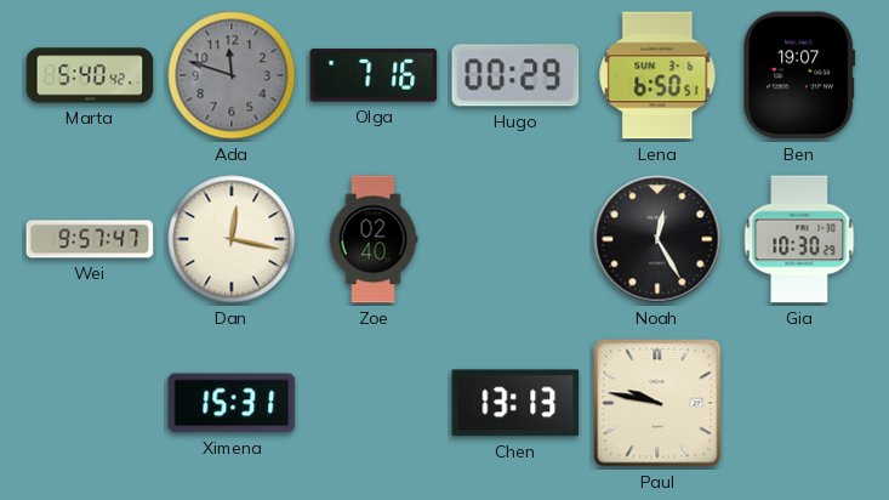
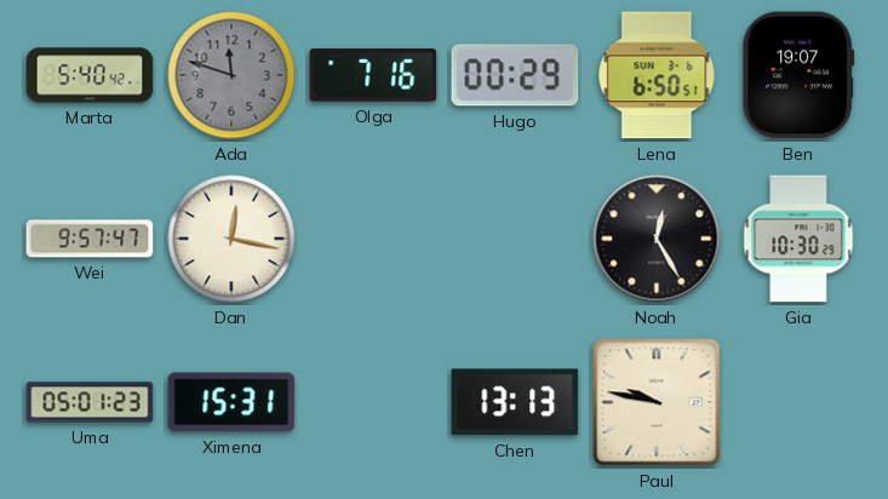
Zoe: 02:40 -> none
Uma: none -> 05:01
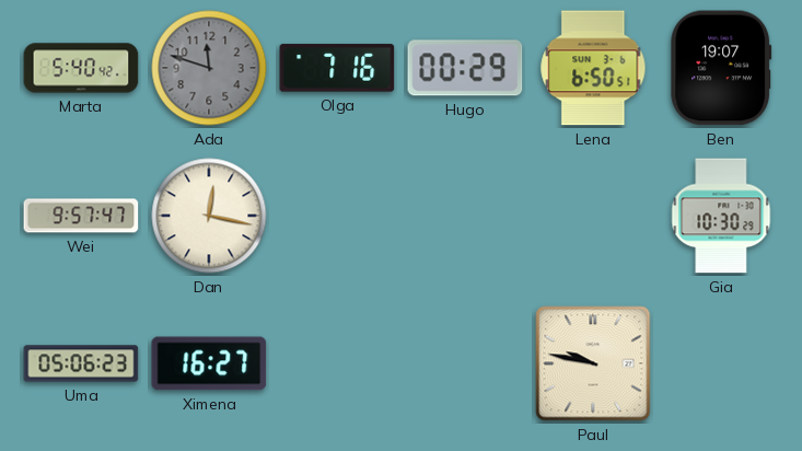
Noah: 12:25 -> none
Uma: 05:01 -> 05:06
Ximena: 15:31 -> 16:27
Chen: 13:13 -> none
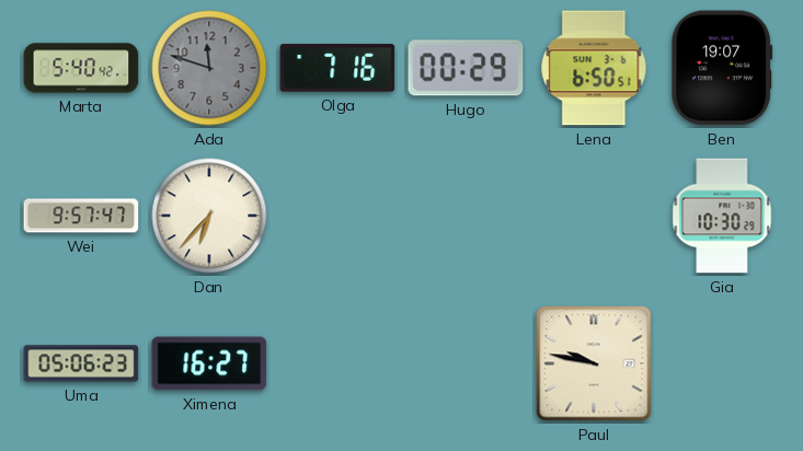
Dan: 12:17 -> 6:37
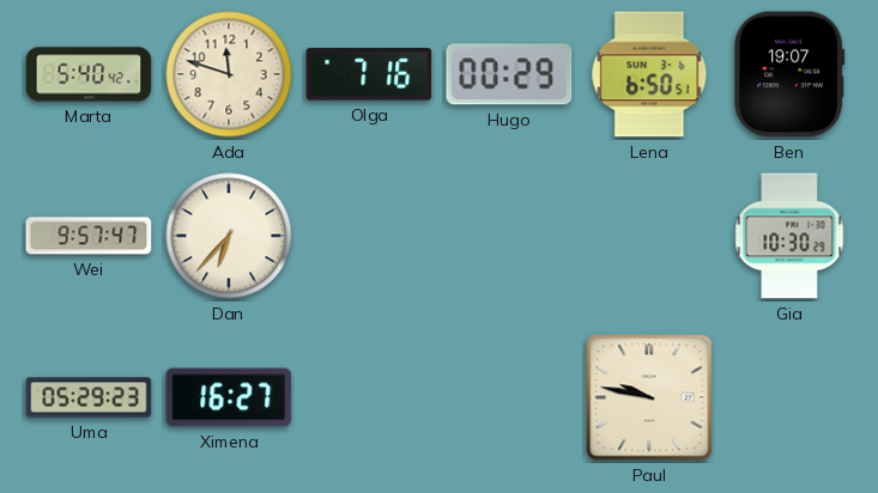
Ada dial: grey -> cream
Uma: 05:06 -> 05:29
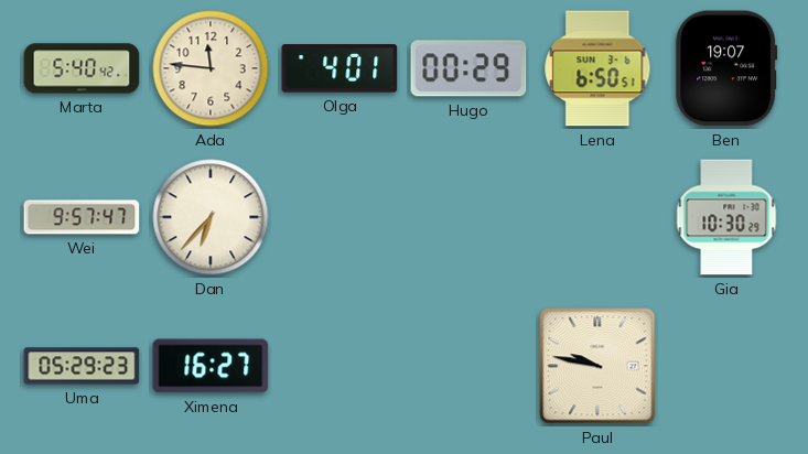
Ada: 11:48 -> 11:46
Olga: 7:16 -> 4:01
